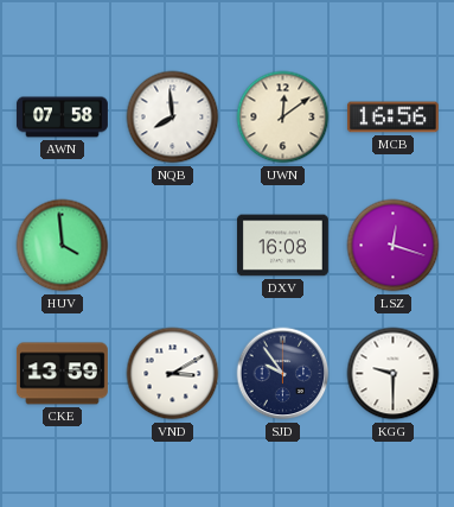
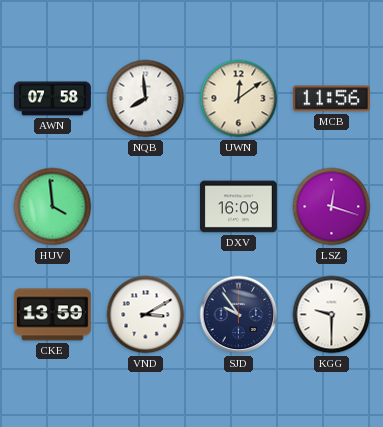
MCB: 16:56 -> 11:56
DXV: 16:08 -> 16:09
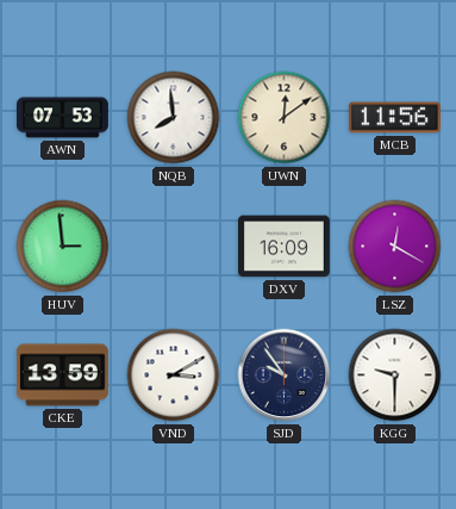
AWN: 07:58 -> 07:53
HUV: 3:59 -> 2:59
LSZ: 12:18 -> 12:20
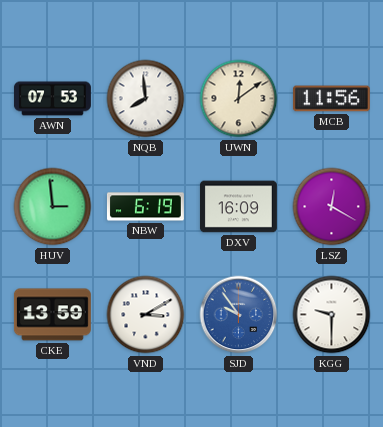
NBW: none -> 6:19
SJD dial: navy -> blue
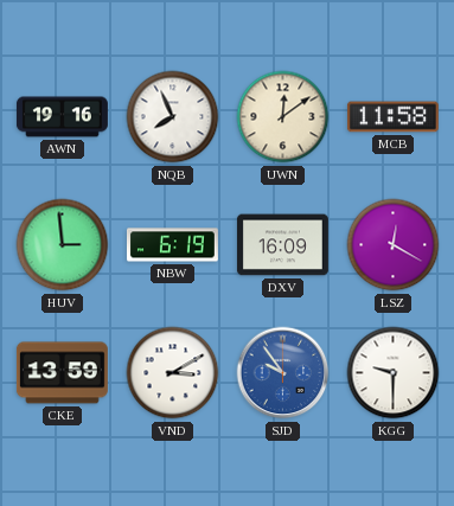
AWN: 07:53 -> 19:16
NQB: 7:59 -> 7:56
MCB: 11:56 -> 11:58
